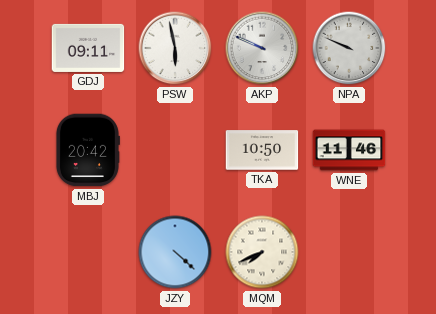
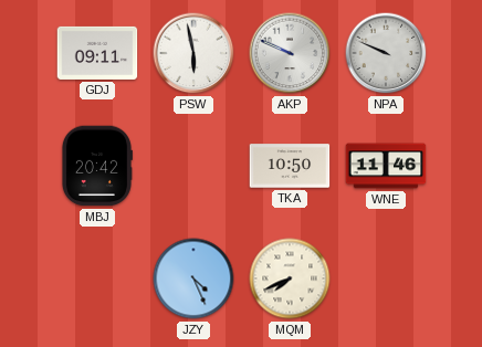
JZY: 4:22 -> 4:26
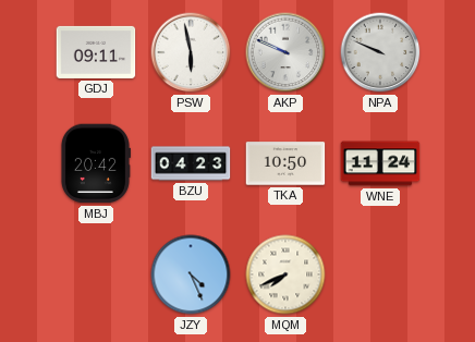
BZU: none -> 04:23
WNE: 11:46 -> 11:24
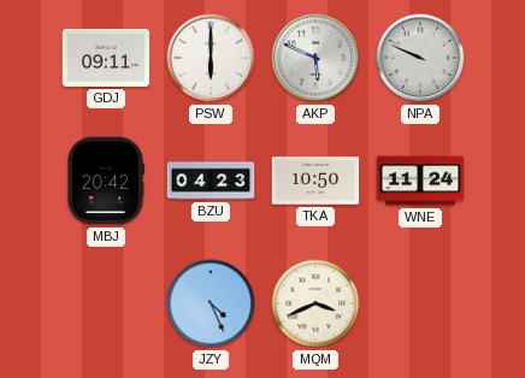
PSW: 5:58 -> 6:00
AKP: 9:49 -> 5:49
MQM: 7:41 -> 3:41
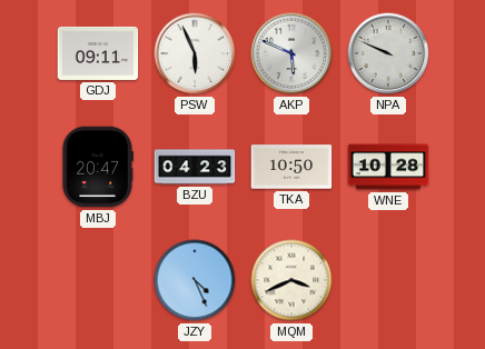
PSW: 6:00 -> 5:56
MBJ: 20:42 -> 20:47
WNE: 11:24 -> 10:28
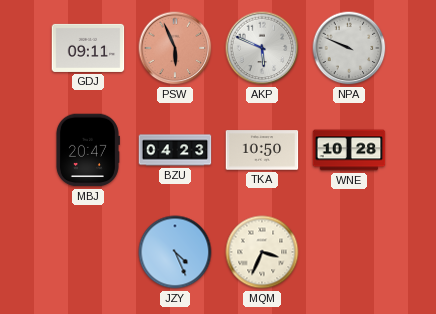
PSW dial: white -> salmon
MQM: 3:41 -> 3:34
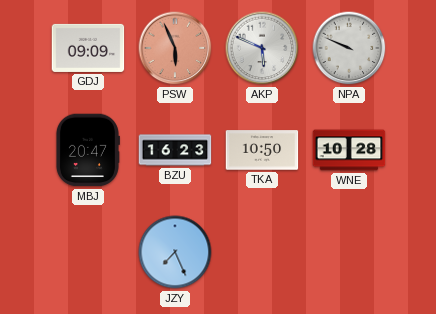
GDJ: 09:11 -> 09:09
BZU: 04:23 -> 16:23
JZY: 4:26 -> 7:26
MQM: 3:34 -> none
